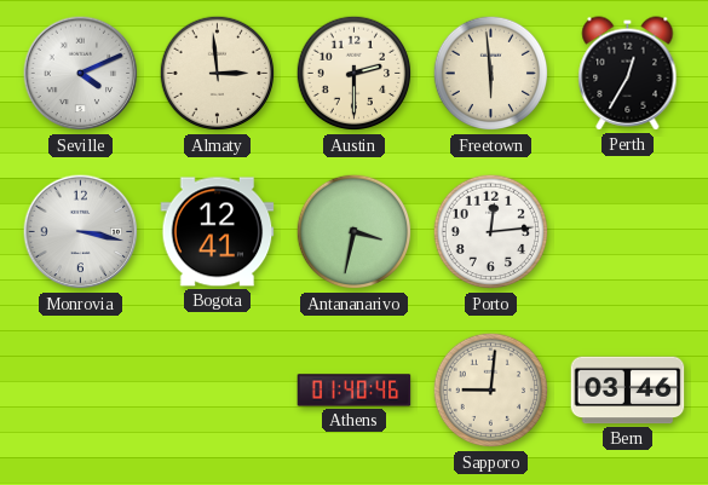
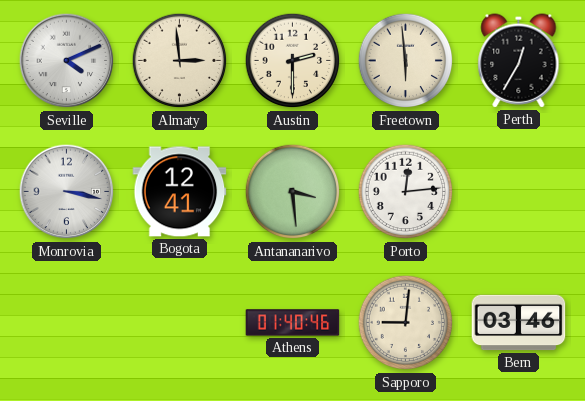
Antananarivo: 3:32 -> 3:29
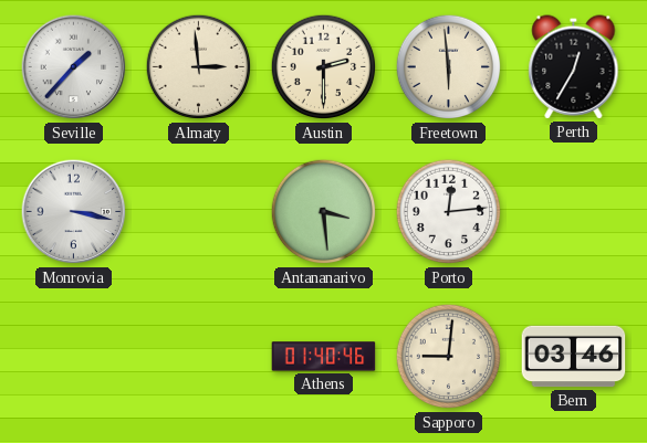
Seville: 4:11 -> 1:37
Bogota: 12:41 -> none
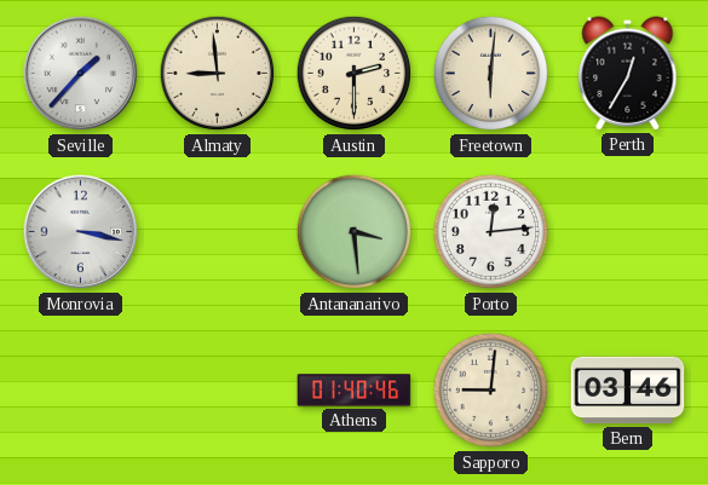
Almaty: 2:59 -> 8:59
Freetown: 5:59 -> 6:01
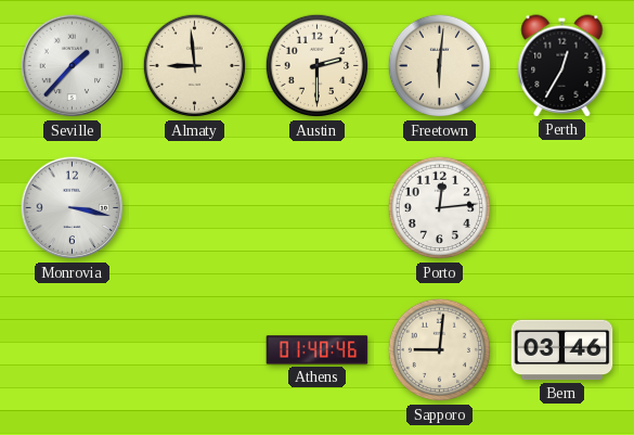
Antananarivo: 3:29 -> none
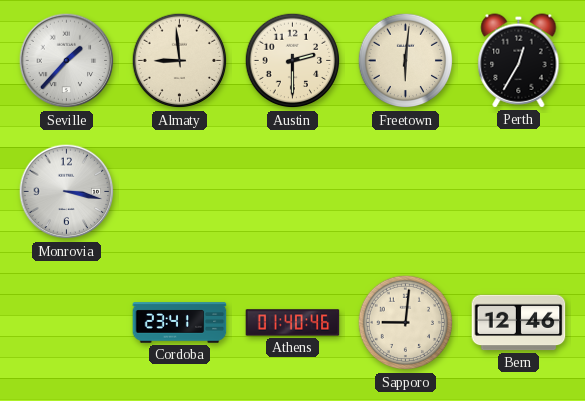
Porto: 12:14 -> none
Cordoba: none -> 23:41
Bern: 03:46 -> 12:46
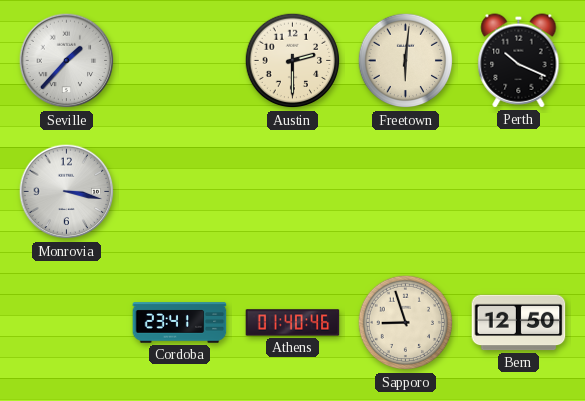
Almaty: 8:59 -> none
Perth: 12:35 -> 10:19
Sapporo: 9:01 -> 8:57
Bern: 12:46 -> 12:50
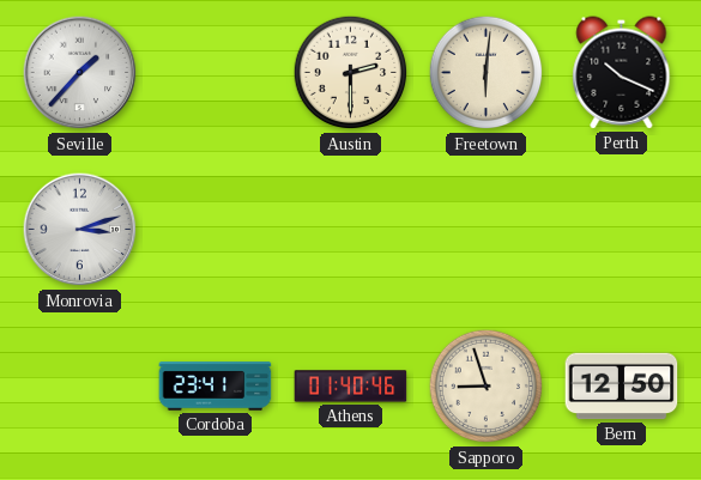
Monrovia: 3:17 -> 3:12
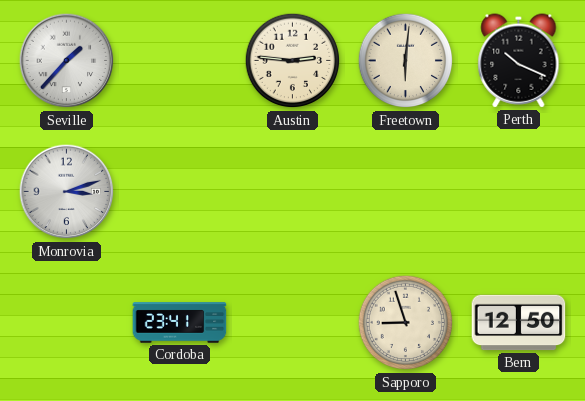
Austin: 2:30 -> 2:46
Athens: 01:40 -> none
